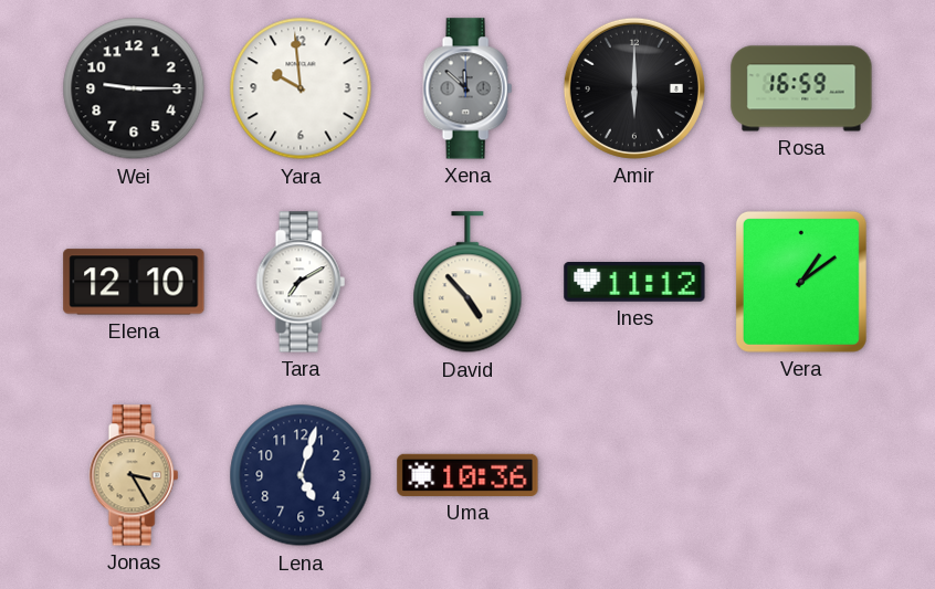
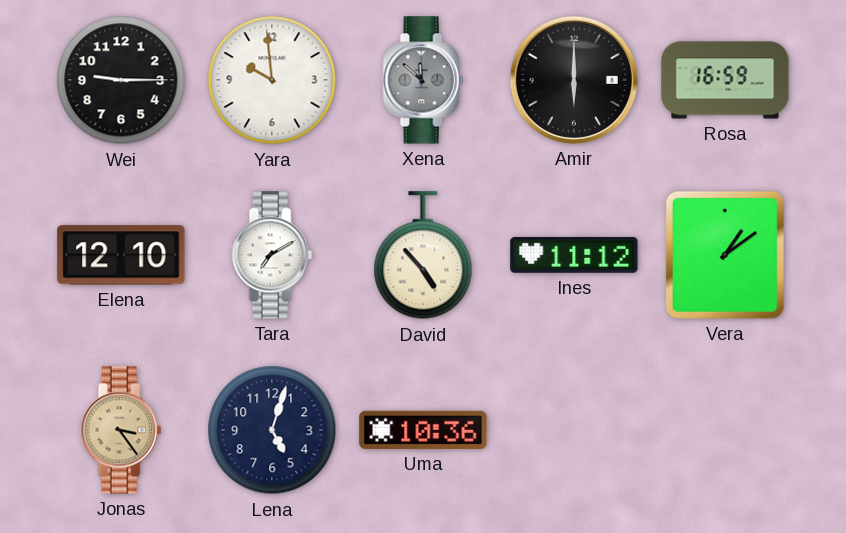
Jonas: 3:25 -> 3:24
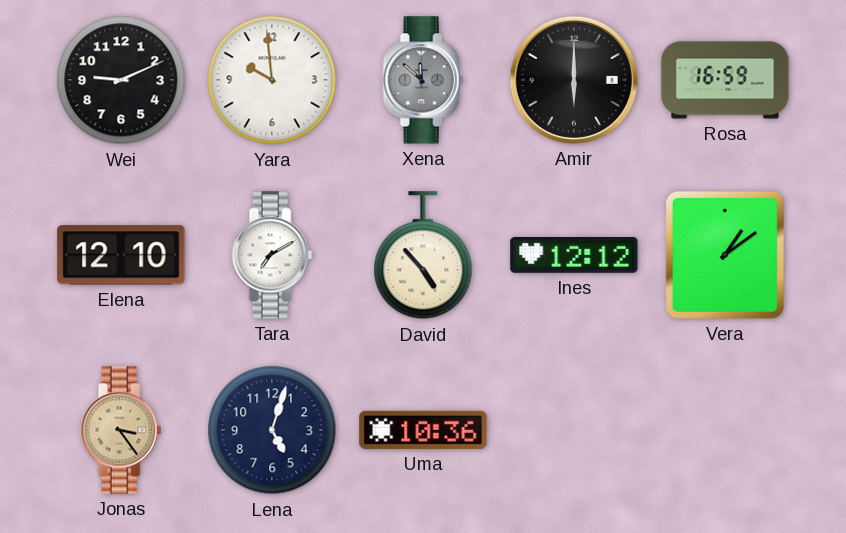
Wei: 9:15 -> 9:11
Ines: 11:12 -> 12:12
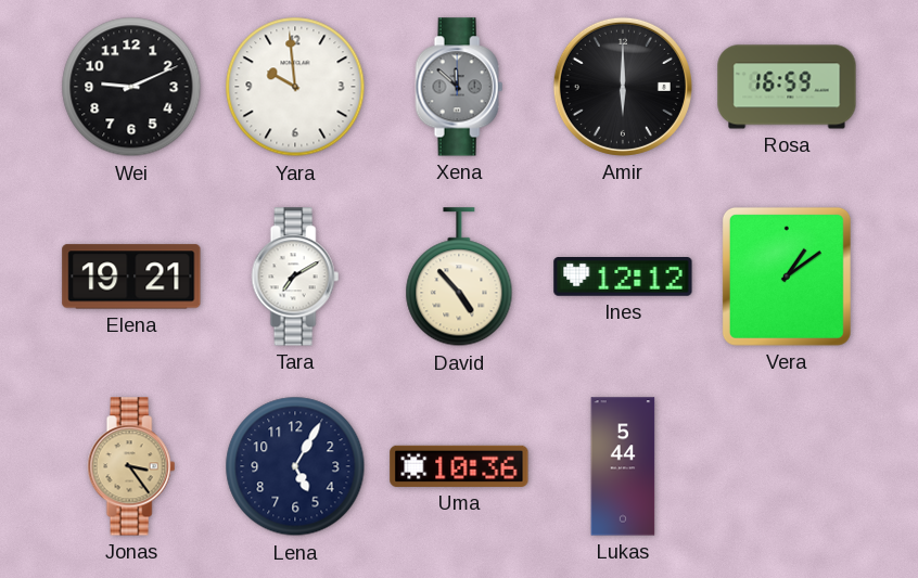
Elena: 12:10 -> 19:21
Lena: 5:03 -> 5:05
Lukas: none -> 5:44
